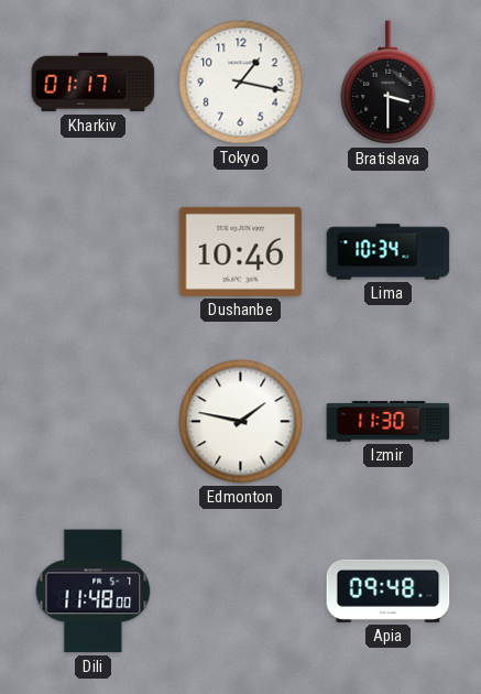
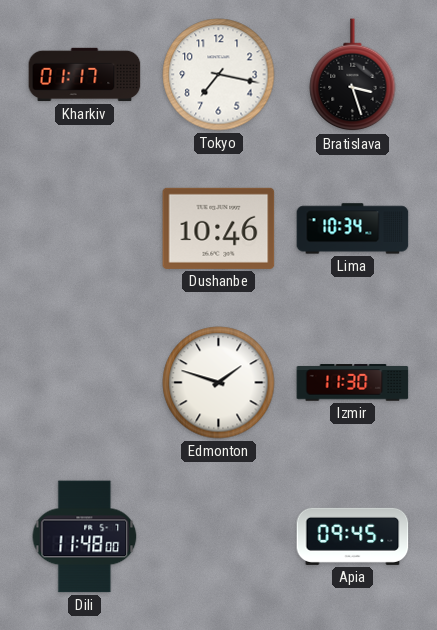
Tokyo: 1:17 -> 7:17
Bratislava: 3:30 -> 3:27
Edmonton: 1:47 -> 1:48
Apia: 09:48 -> 09:45
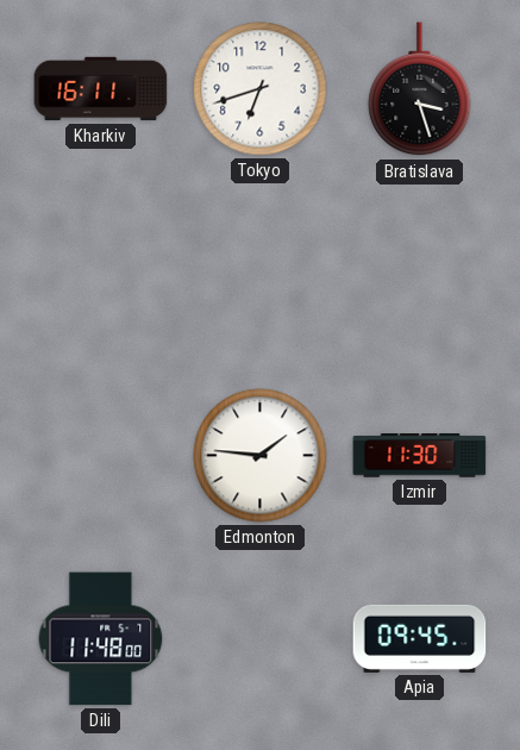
Kharkiv: 01:17 -> 16:11
Tokyo: 7:17 -> 6:42
Dushanbe: 10:46 -> none
Lima: 10:34 -> none
Edmonton: 1:48 -> 1:46
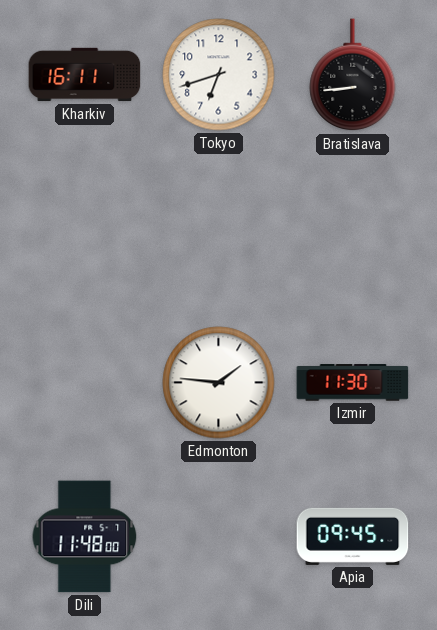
Bratislava: 3:27 -> 8:44
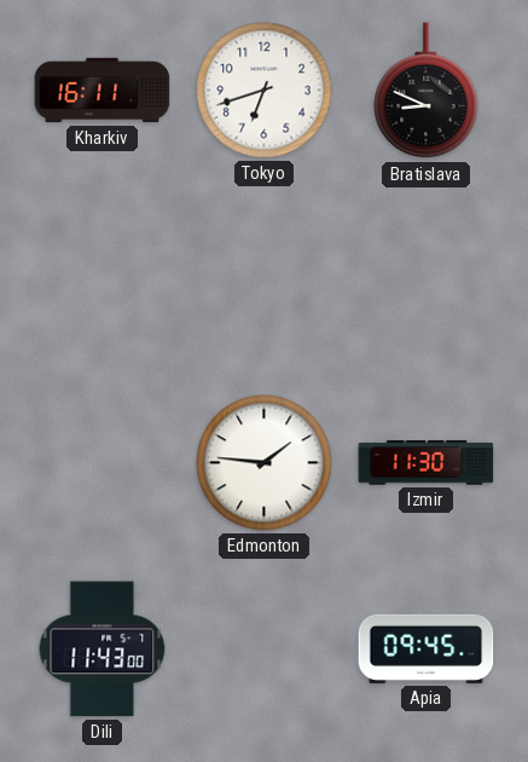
Bratislava: 8:44 -> 8:49
Dili: 11:48 -> 11:43
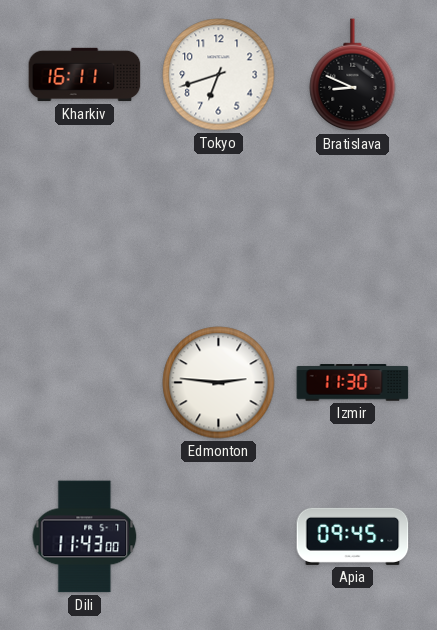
Edmonton: 1:46 -> 2:46
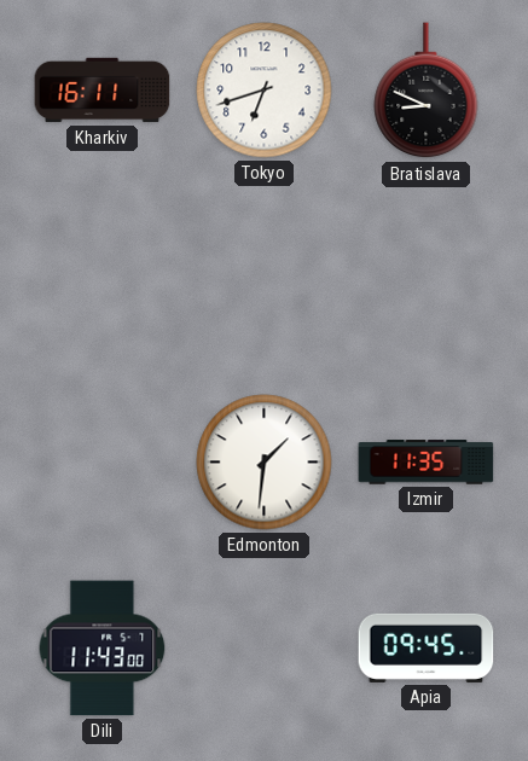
Edmonton: 2:46 -> 1:31
Izmir: 11:30 -> 11:35
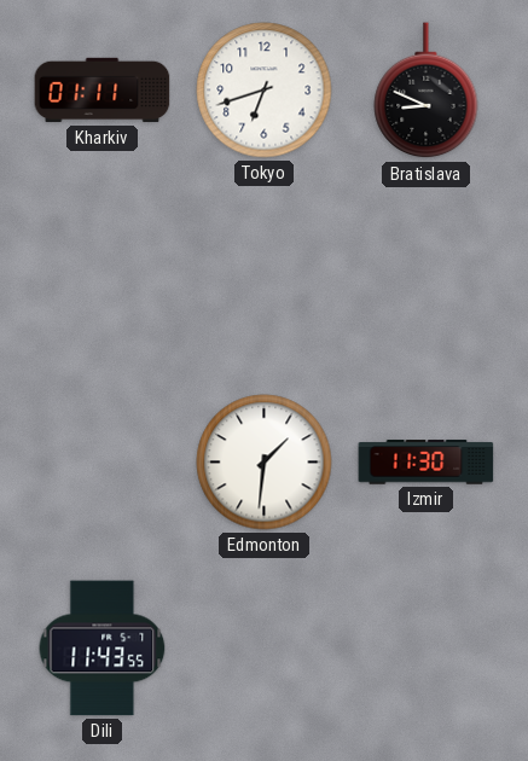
Kharkiv: 16:11 -> 01:11
Izmir: 11:35 -> 11:30
Dili: 11:43:00 -> 11:43:55
Apia: 09:45 -> none
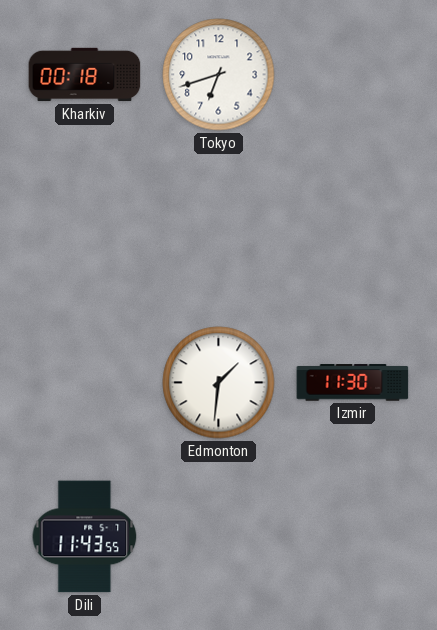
Kharkiv: 01:11 -> 00:18
Bratislava: 8:49 -> none
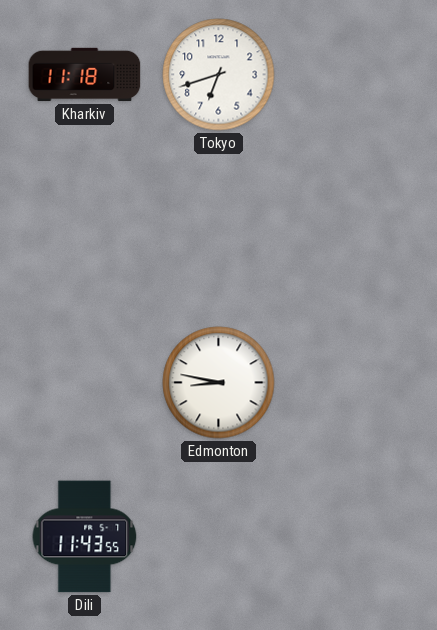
Kharkiv: 00:18 -> 11:18
Edmonton: 1:31 -> 8:47
Izmir: 11:30 -> none
